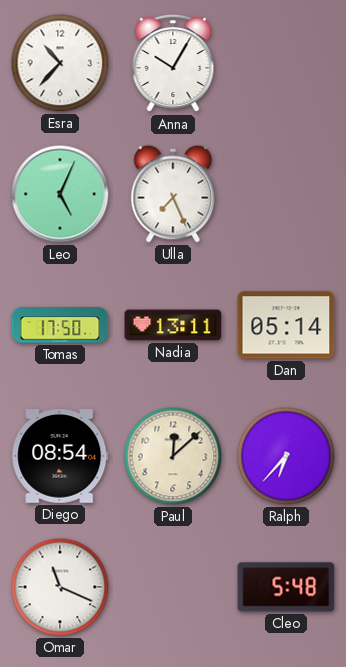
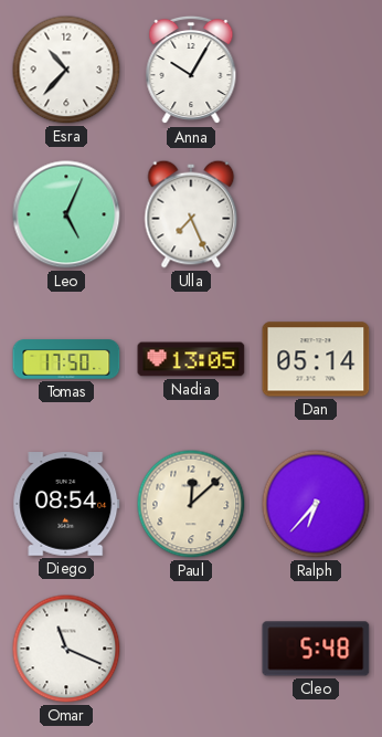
Nadia: 13:11 -> 13:05
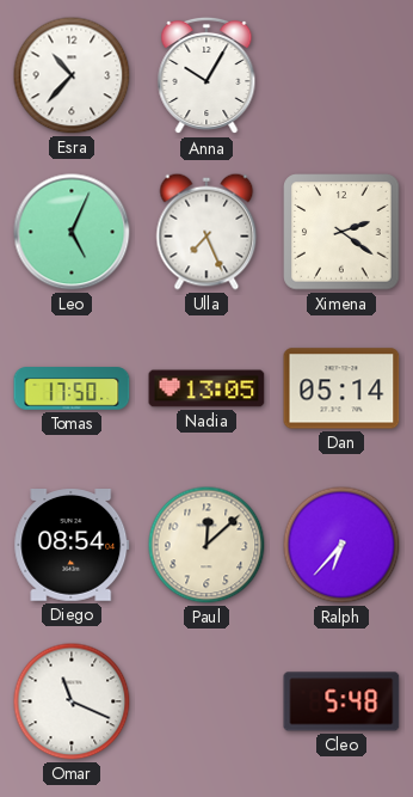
Ximena: none -> 2:21
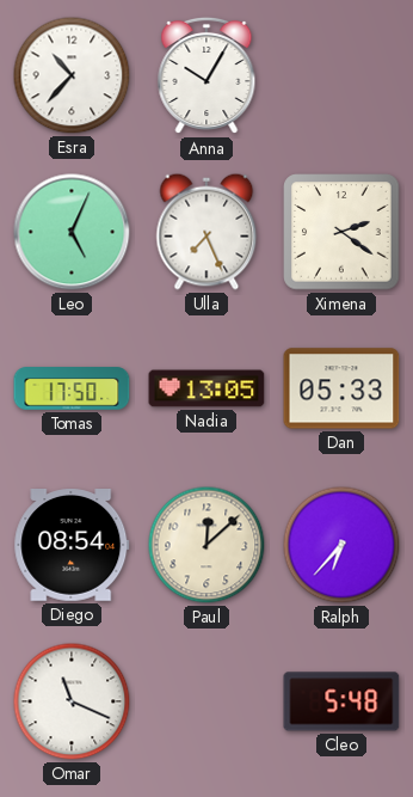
Dan: 05:14 -> 05:33
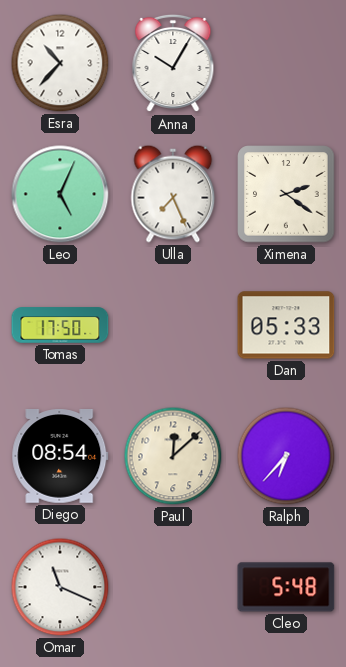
Nadia: 13:05 -> none
